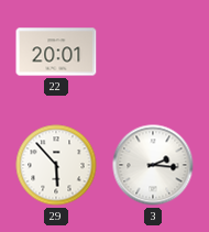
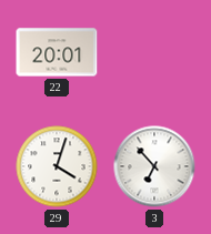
29: 5:53 -> 4:03
3: 2:16 -> 6:53
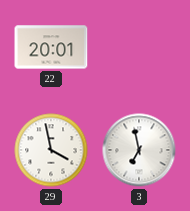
29: 4:03 -> 3:58
3: 6:53 -> 6:58
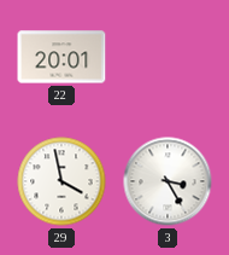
3: 6:58 -> 3:25
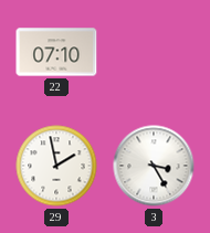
22: 20:01 -> 07:10
29: 3:58 -> 1:58
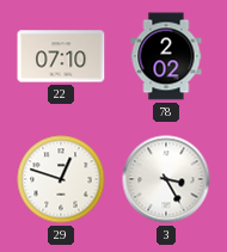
78: none -> 2:02
29: 1:58 -> 12:48
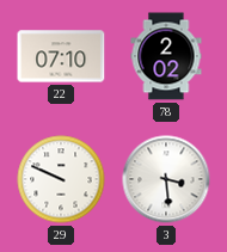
29: 12:48 -> 9:49
3: 3:25 -> 3:29
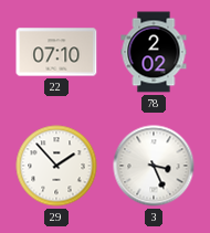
29: 9:49 -> 1:53
3: 3:29 -> 3:26
